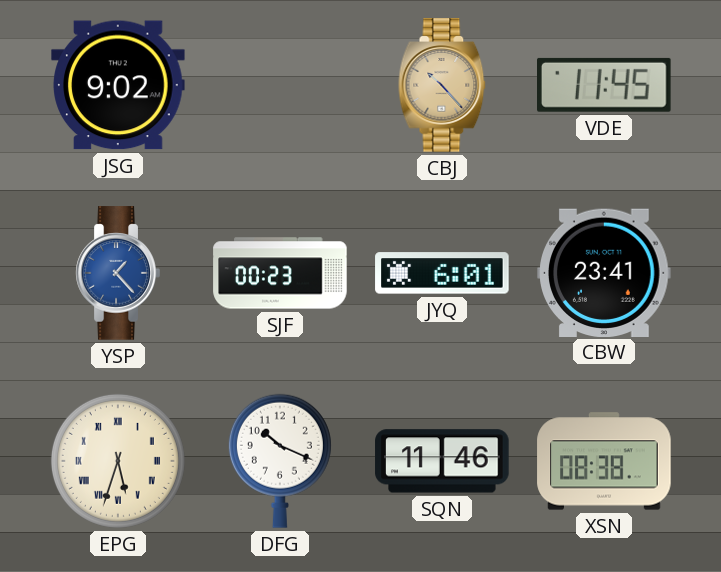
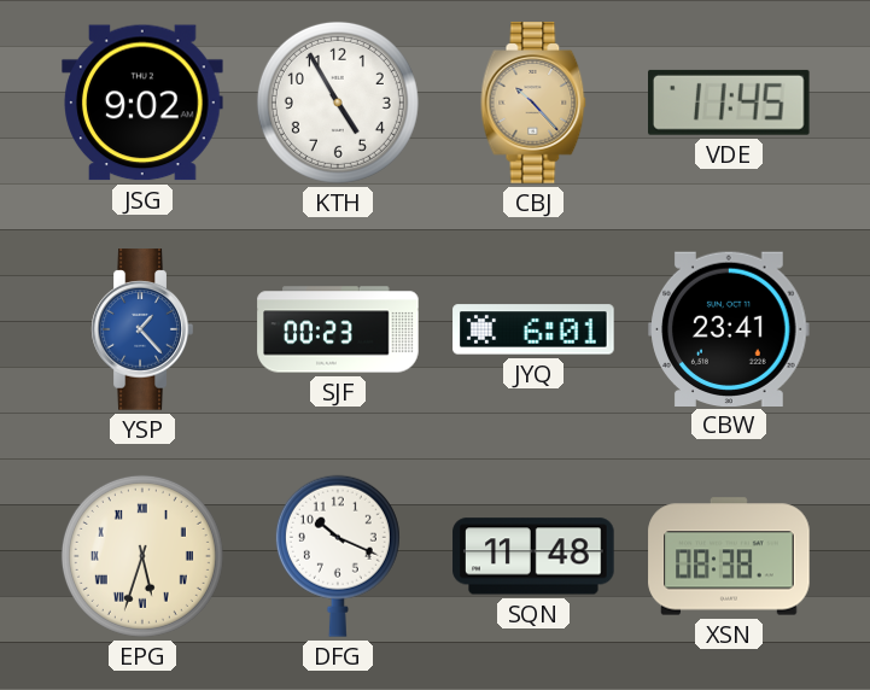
KTH: none -> 4:55
SQN: 11:46 -> 11:48
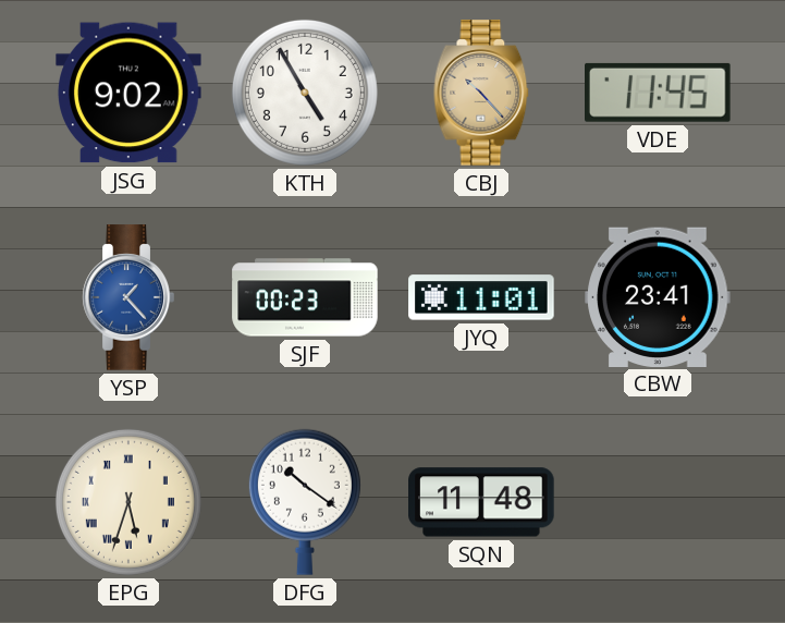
JYQ: 6:01 -> 11:01
DFG: 10:19 -> 10:21
XSN: 08:38 -> none
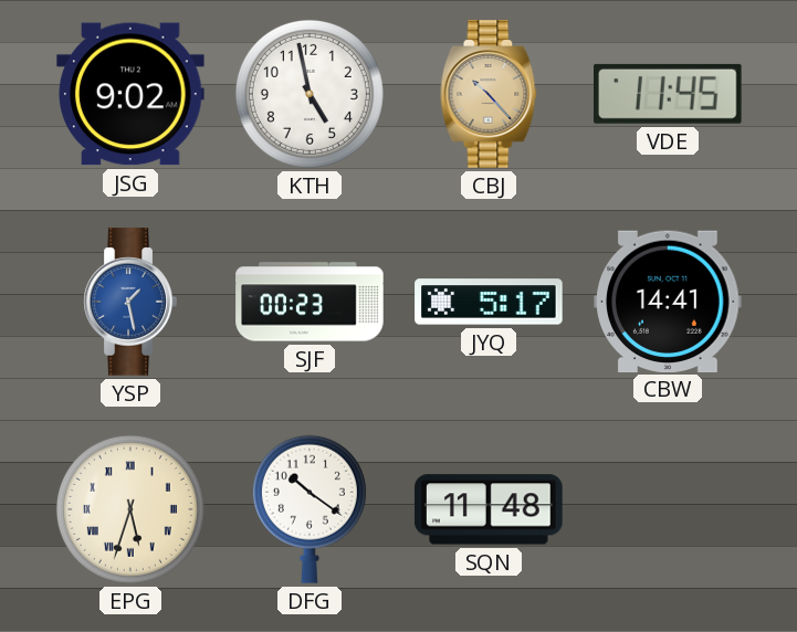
KTH: 4:55 -> 4:58
YSP: 1:23 -> 1:28
JYQ: 11:01 -> 5:17
CBW: 23:41 -> 14:41
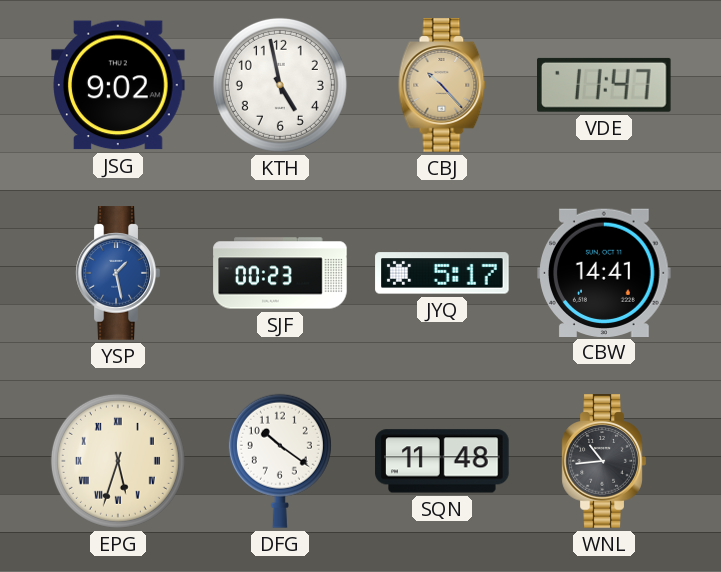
VDE: 11:45 -> 11:47
WNL: none -> 10:44
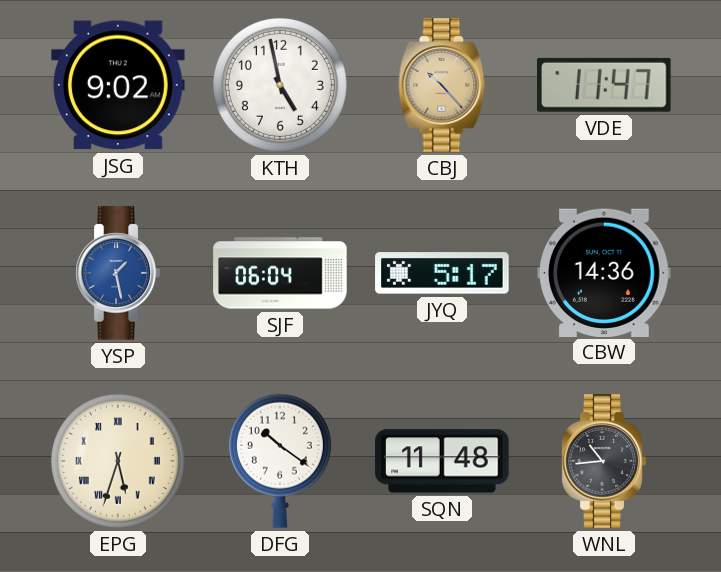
SJF: 00:23 -> 06:04
CBW: 14:41 -> 14:36
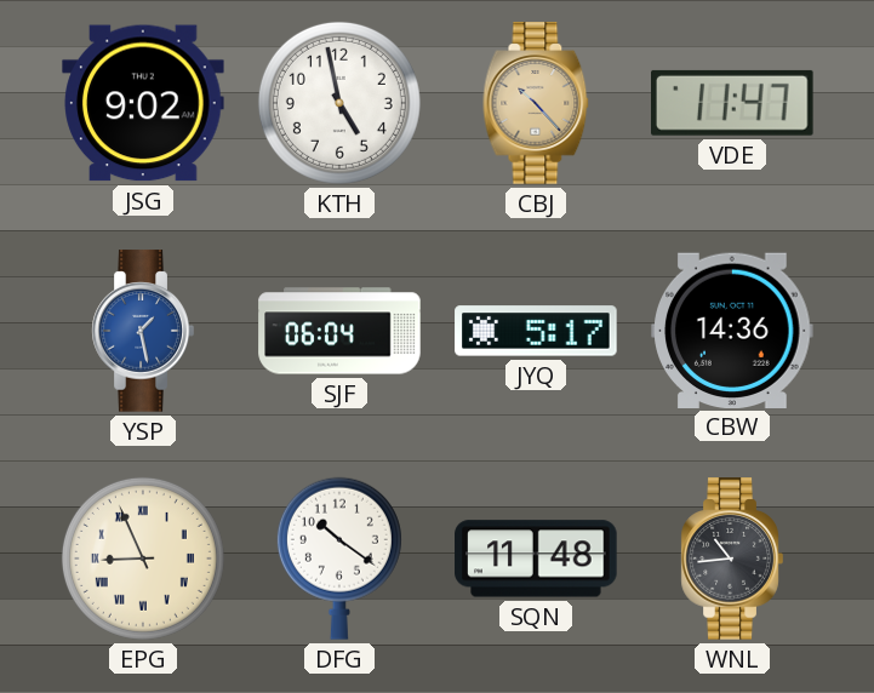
EPG: 5:33 -> 8:56
